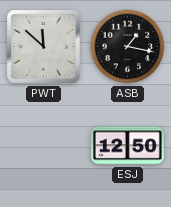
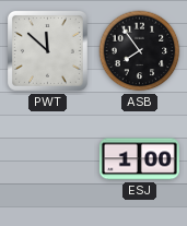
ASB: 1:17 -> 7:54
ESJ: 12:50 -> 1:00
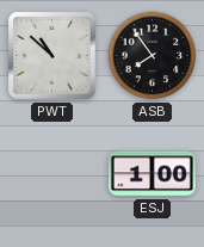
PWT: 11:52 -> 10:52
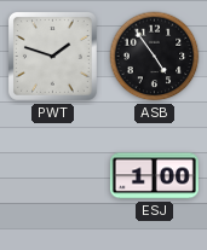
PWT: 10:52 -> 1:48
ASB: 7:54 -> 4:54
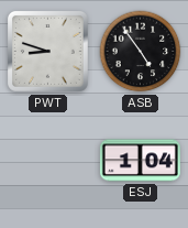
PWT: 1:48 -> 8:48
ESJ: 1:00 -> 1:04
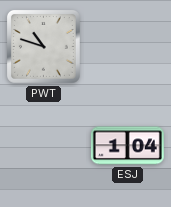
PWT: 8:48 -> 10:48
ASB: 4:54 -> none
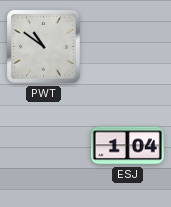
PWT: 10:48 -> 10:51
